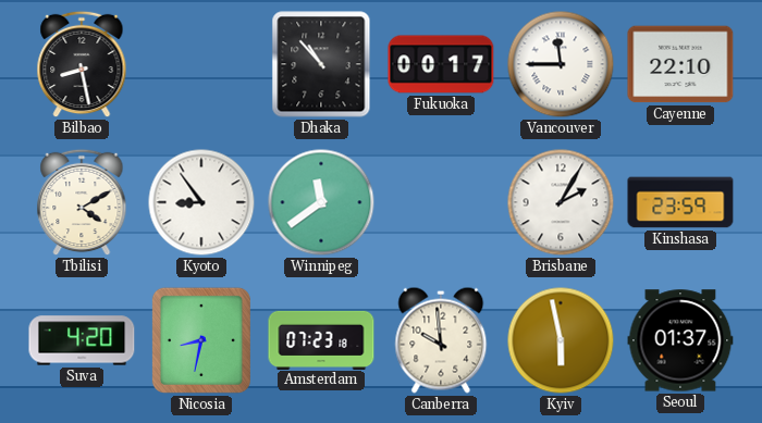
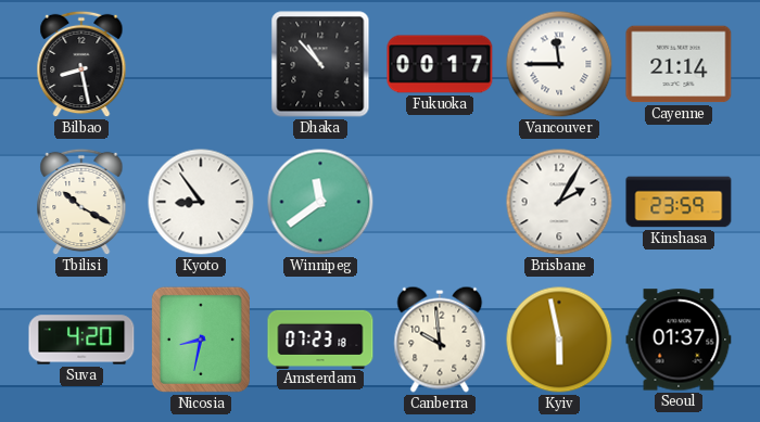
Cayenne: 22:10 -> 21:14
Tbilisi: 4:10 -> 10:20
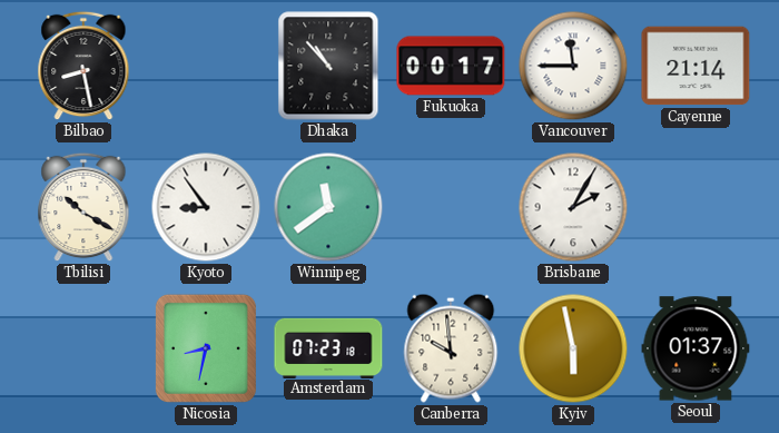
Kinshasa: 23:59 -> none
Suva: 4:20 -> none
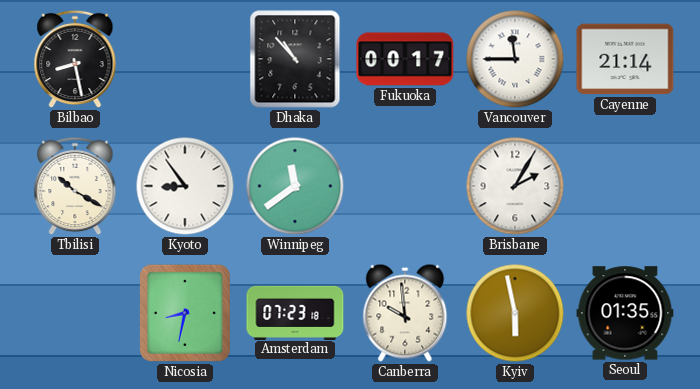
Seoul: 01:37 -> 01:35
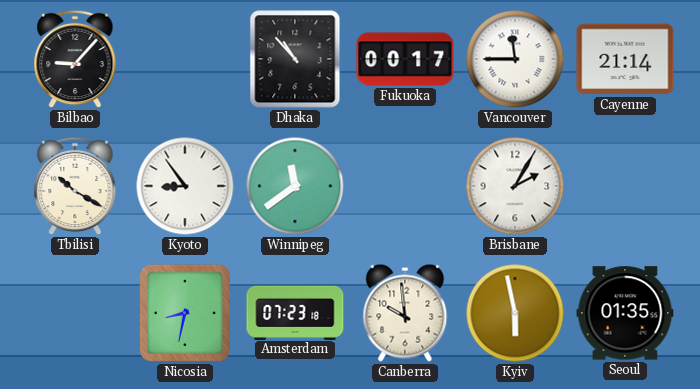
Bilbao: 8:28 -> 9:07
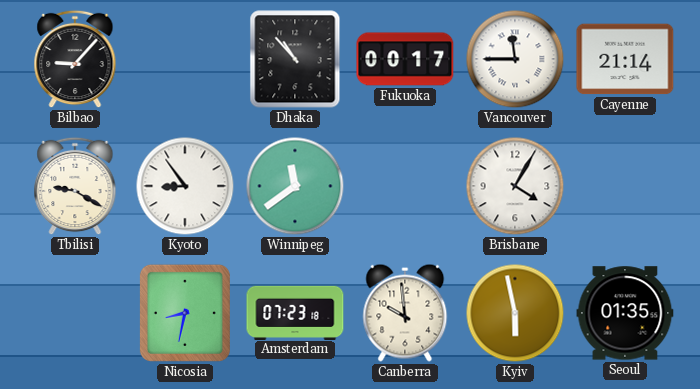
Tbilisi: 10:20 -> 9:20
Brisbane: 2:05 -> 4:05
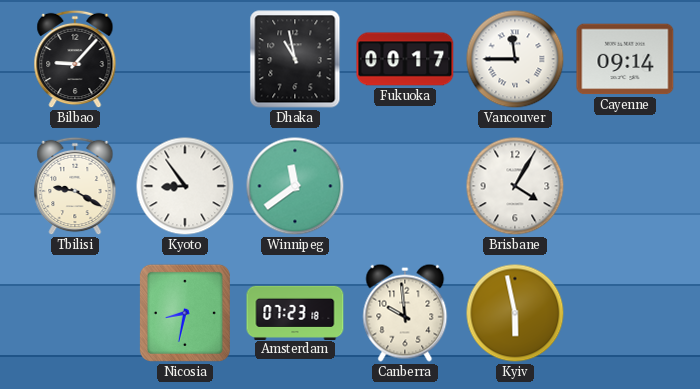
Dhaka: 10:53 -> 10:58
Cayenne: 21:14 -> 09:14
Seoul: 01:35 -> none
